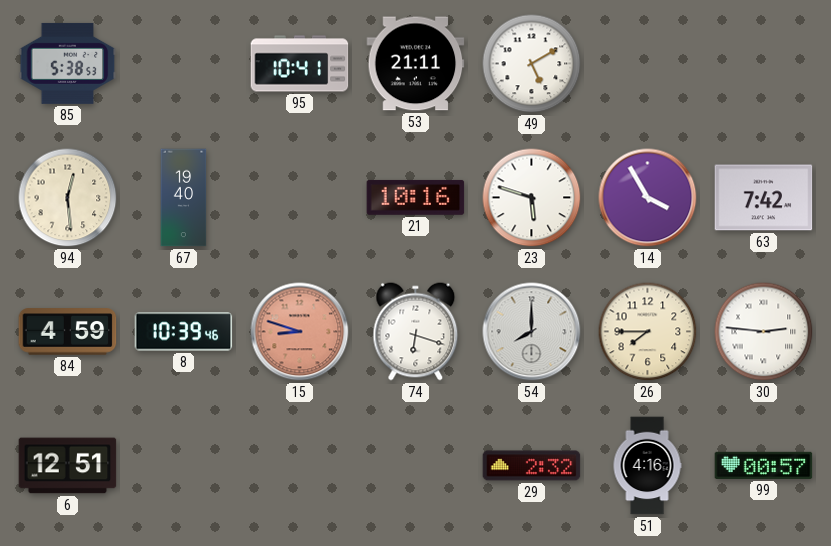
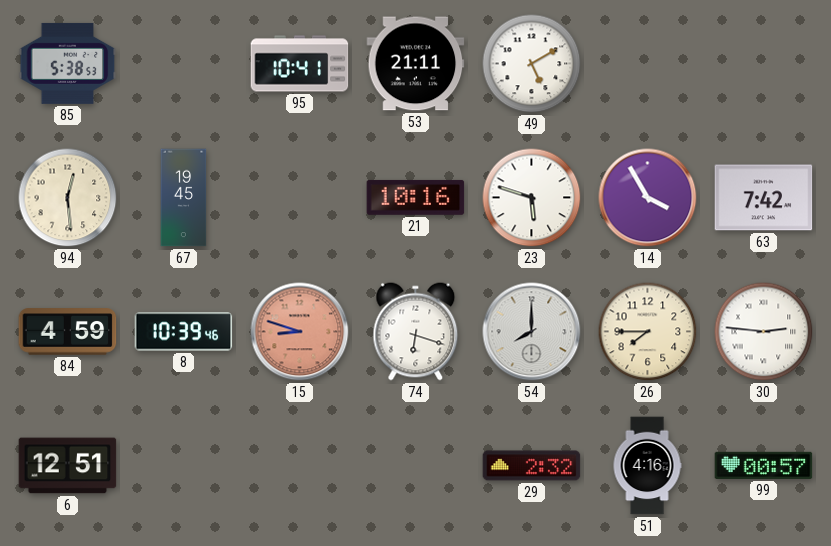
67: 19:40 -> 19:45
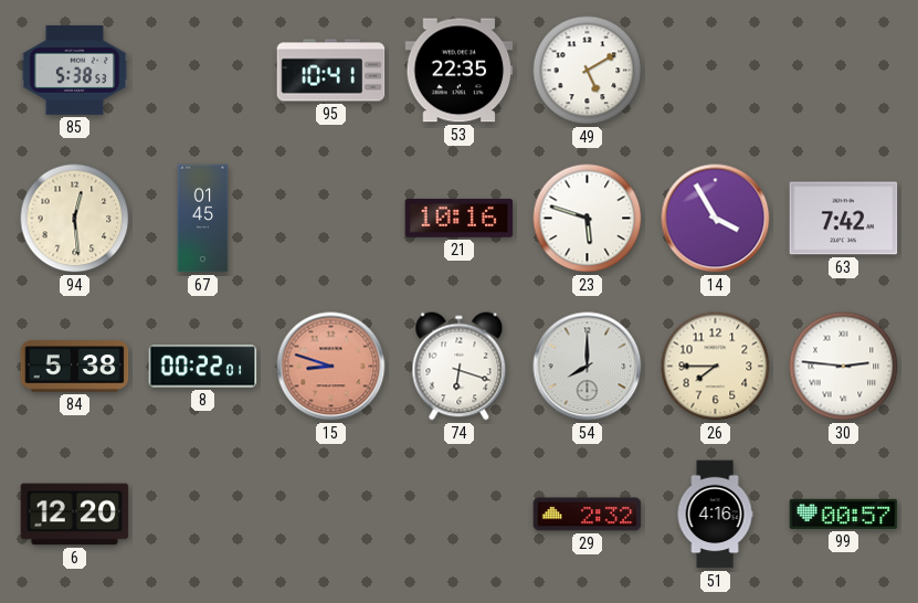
53: 21:11 -> 22:35
67: 19:45 -> 01:45
84: 4:59 -> 5:38
8: 10:39 -> 00:22
6: 12:51 -> 12:20
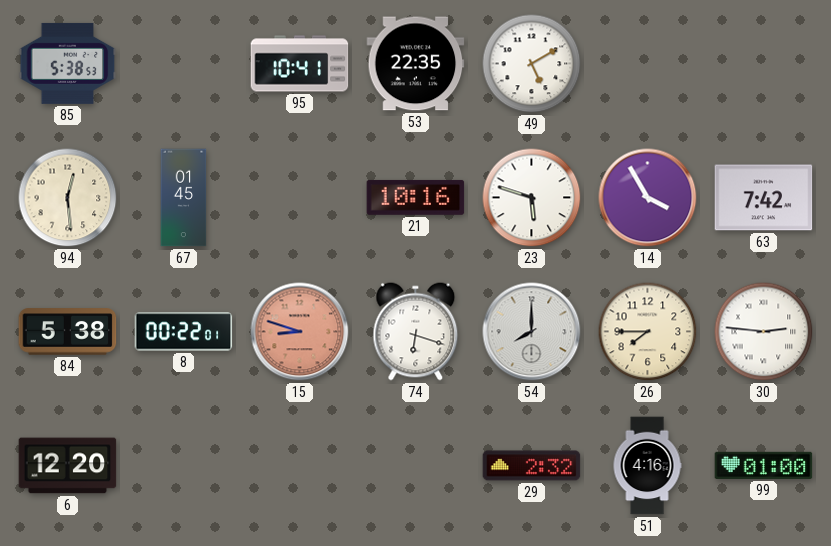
99: 00:57 -> 01:00
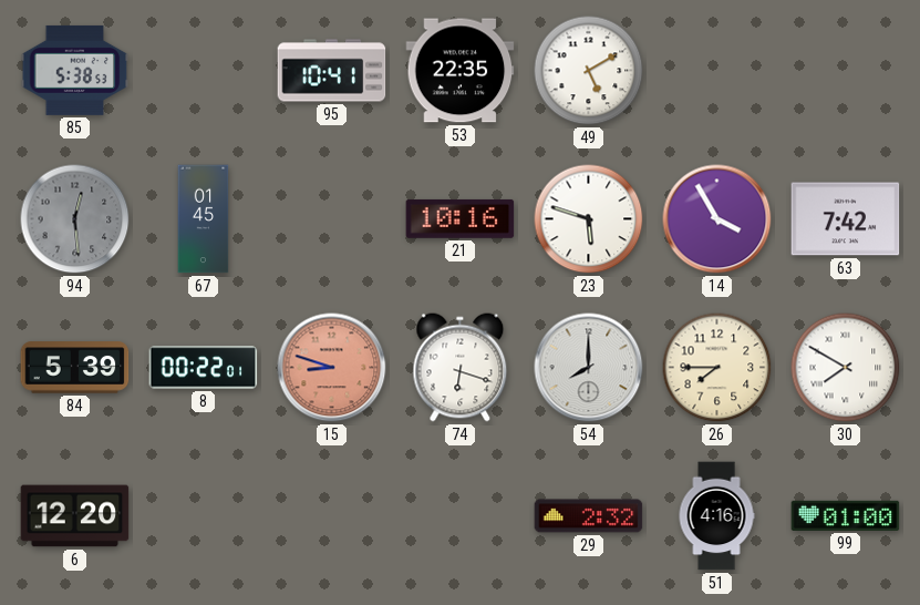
94 dial: cream -> grey
84: 5:38 -> 5:39
30: 2:46 -> 7:50
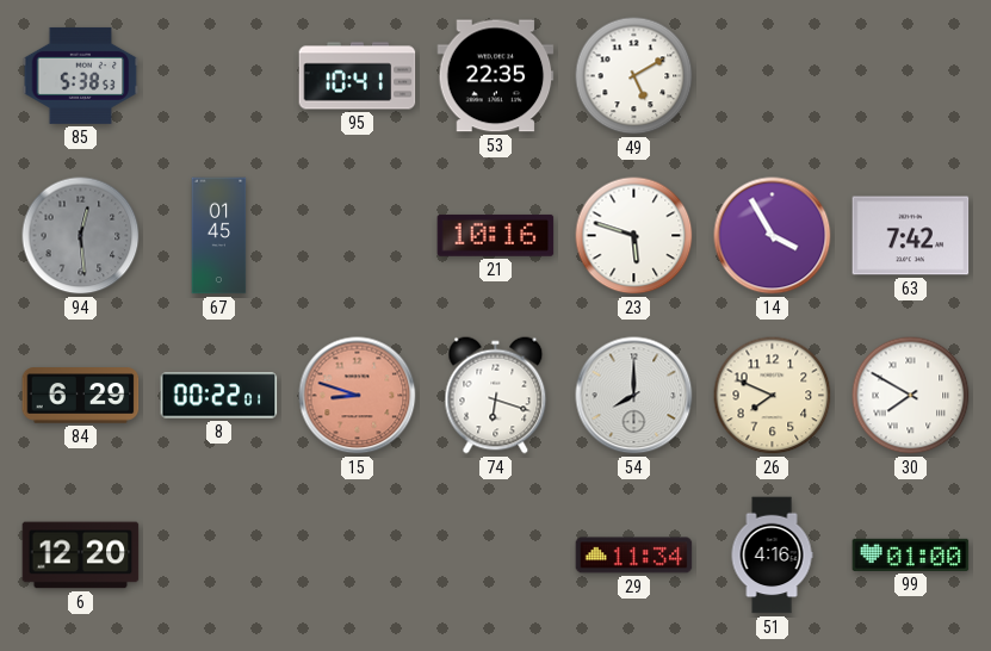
84: 5:39 -> 6:29
26: 7:45 -> 7:49
29: 2:32 -> 11:34
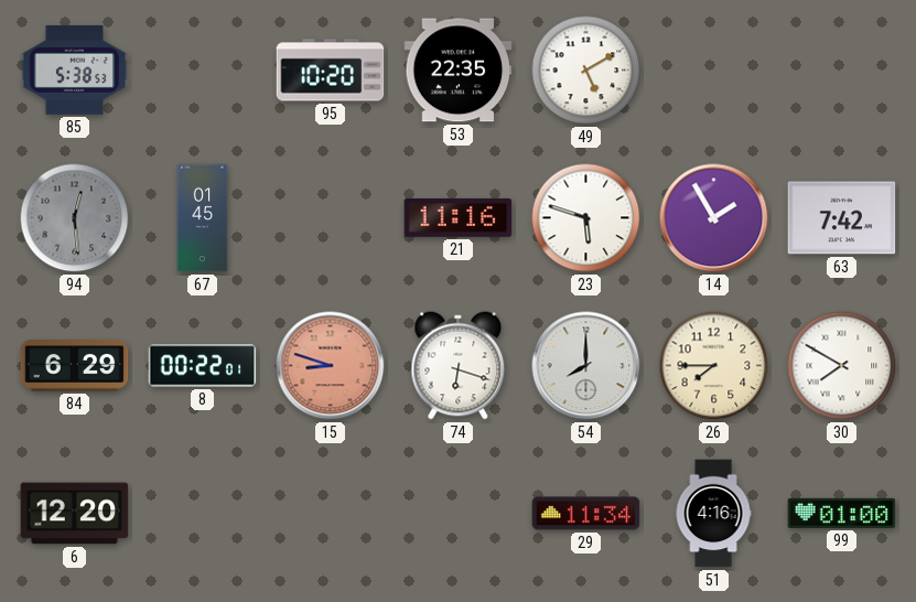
95: 10:41 -> 10:20
21: 10:16 -> 11:16
14: 3:55 -> 1:55
26: 7:49 -> 7:45
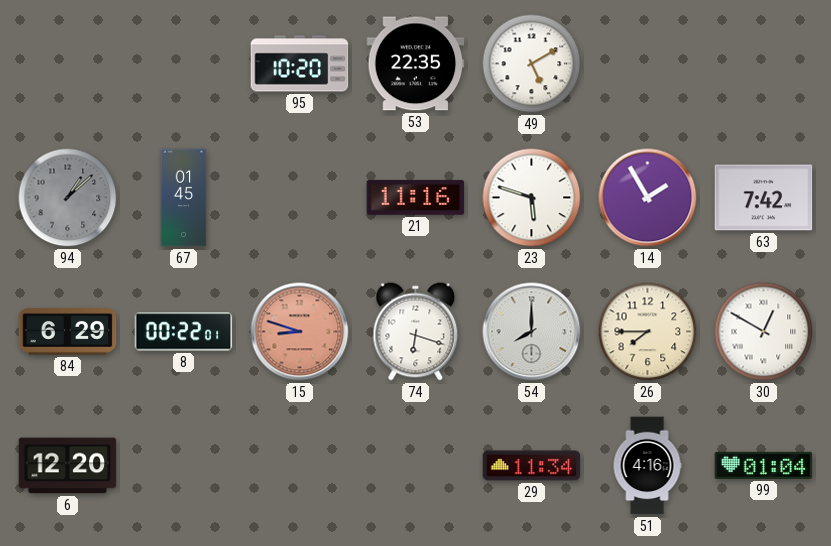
85: 5:38 -> none
94: 12:29 -> 1:08
30: 7:50 -> 12:50
99: 01:00 -> 01:04
